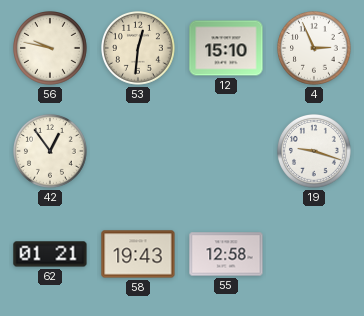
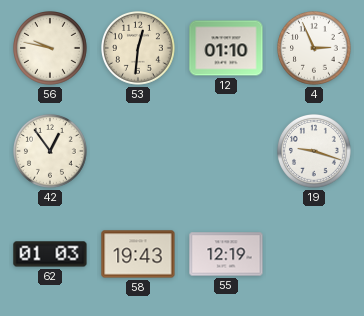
12: 15:10 -> 01:10
62: 01:21 -> 01:03
55: 12:58 -> 12:19
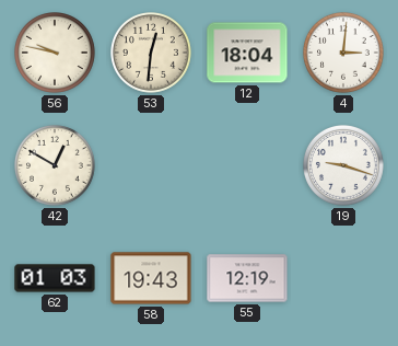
12: 01:10 -> 18:04
4: 2:56 -> 3:01
42: 12:54 -> 12:50
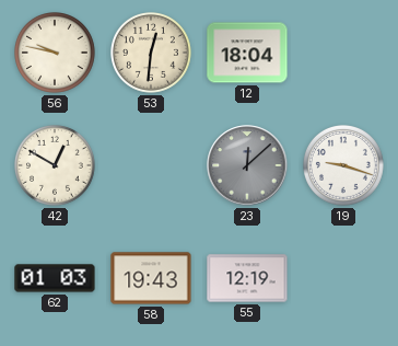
4: 3:01 -> none
23: none -> 12:08
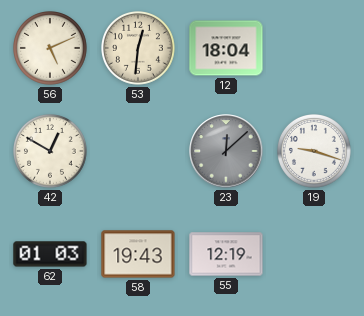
56: 9:47 -> 5:11
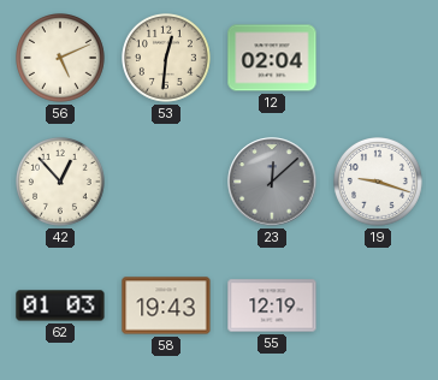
12: 18:04 -> 02:04
42: 12:50 -> 12:53
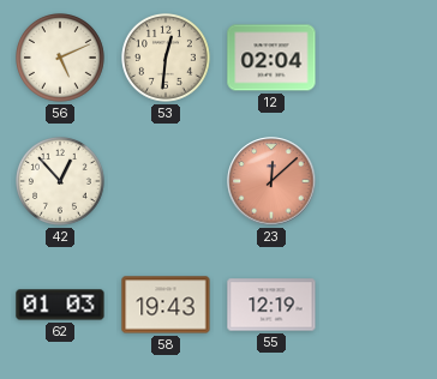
23 dial: grey -> salmon
19: 9:18 -> none
